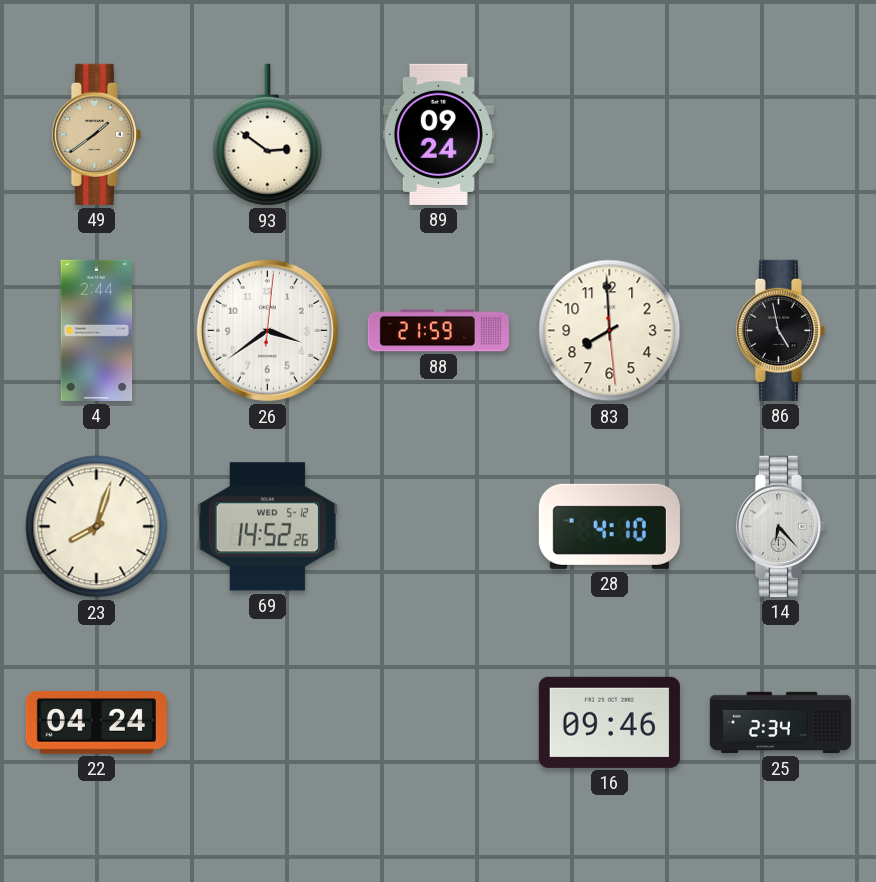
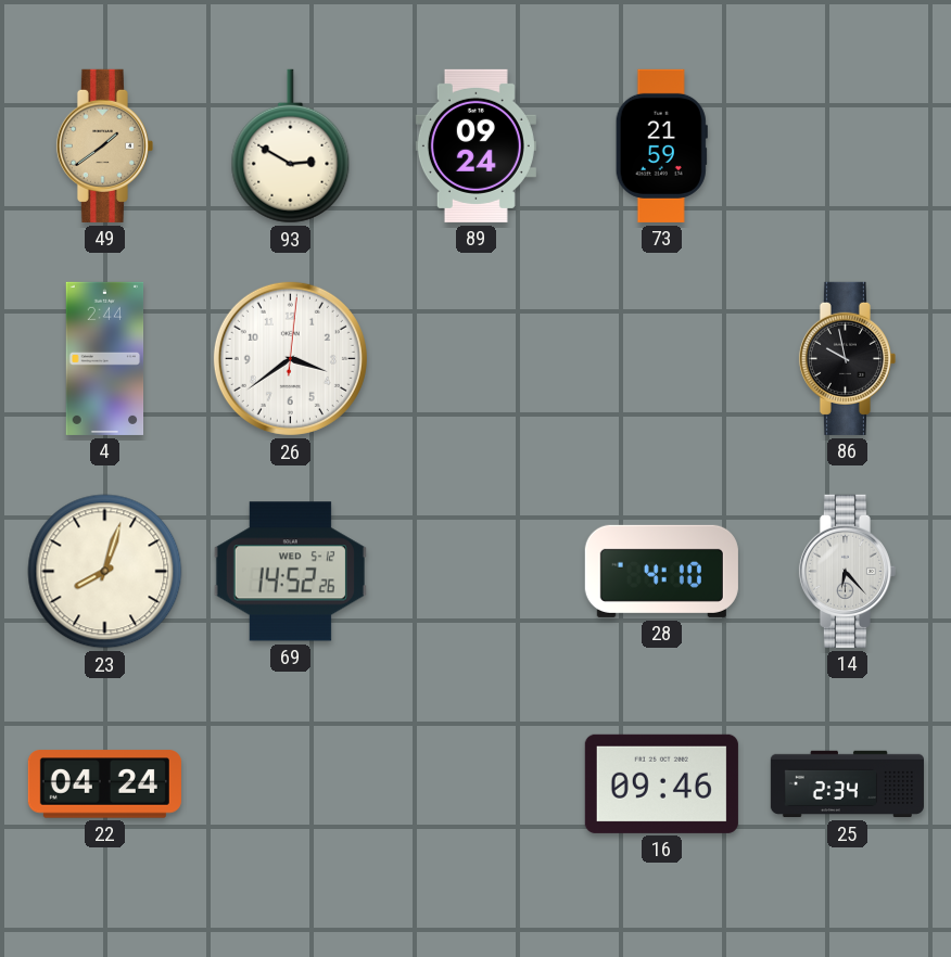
93: 2:51 -> 2:50
73: none -> 21:59
88: 21:59 -> none
83: 7:59 -> none
86: 4:58 -> 9:58
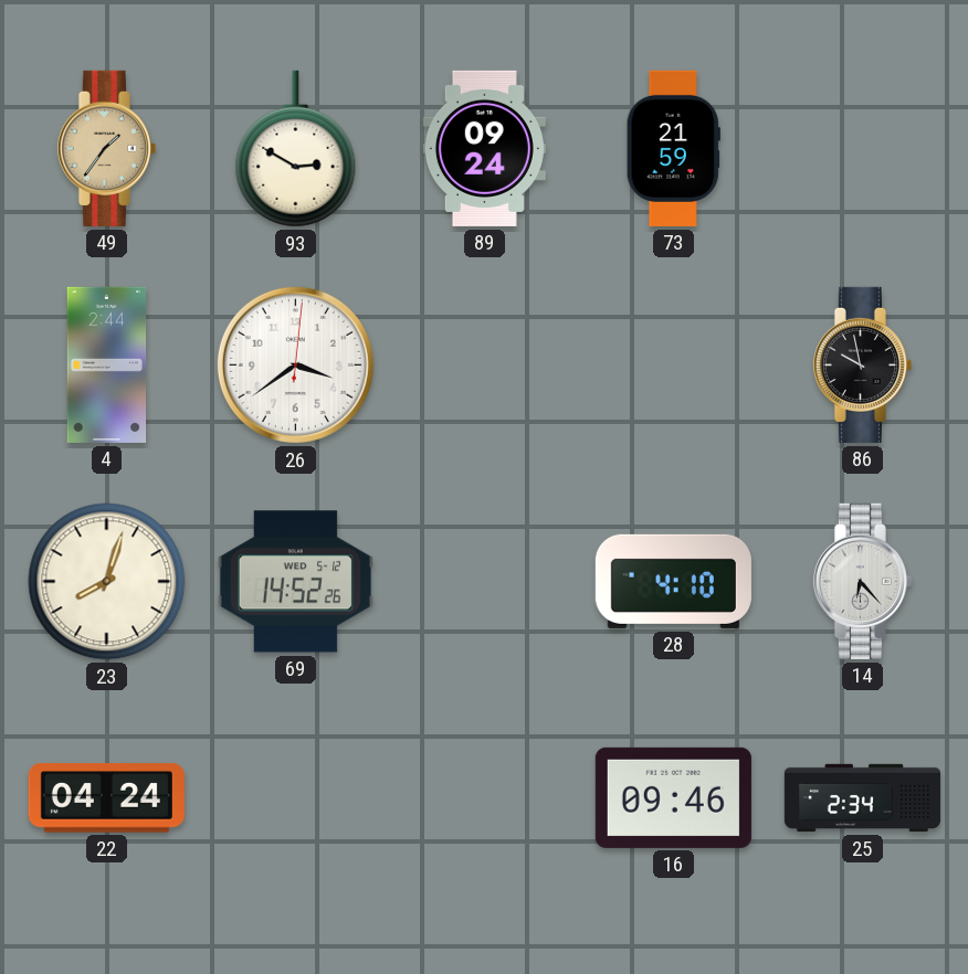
49: 1:39 -> 1:36
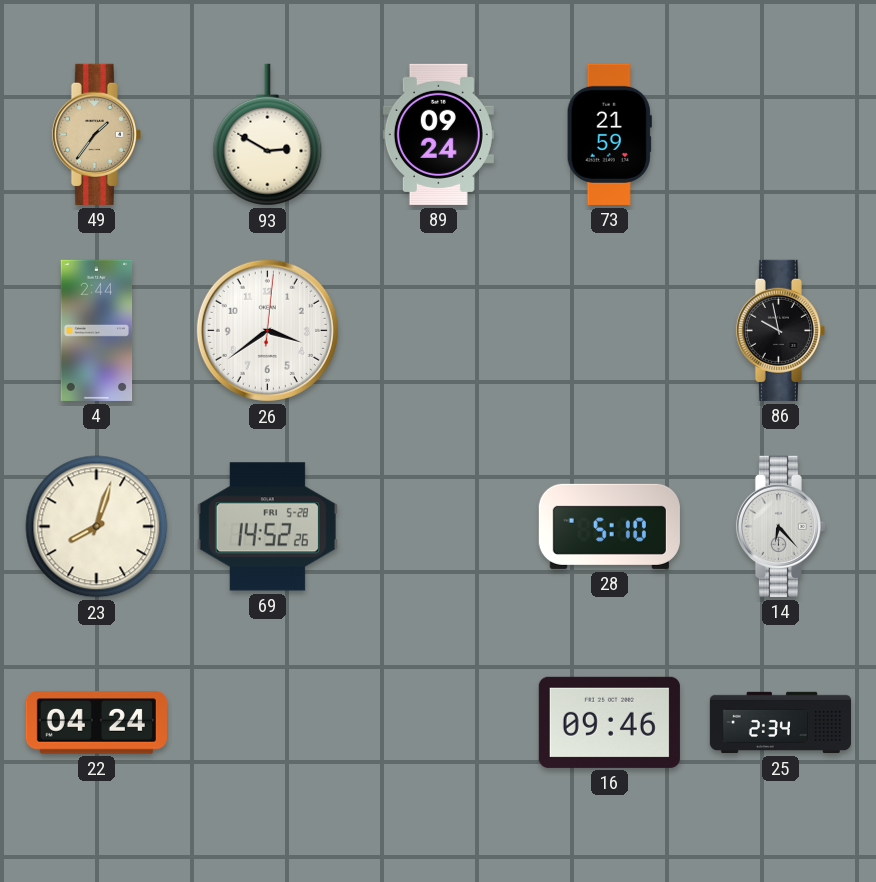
69 date: WED 5-12 -> FRI 5-28
28: 4:10 -> 5:10
